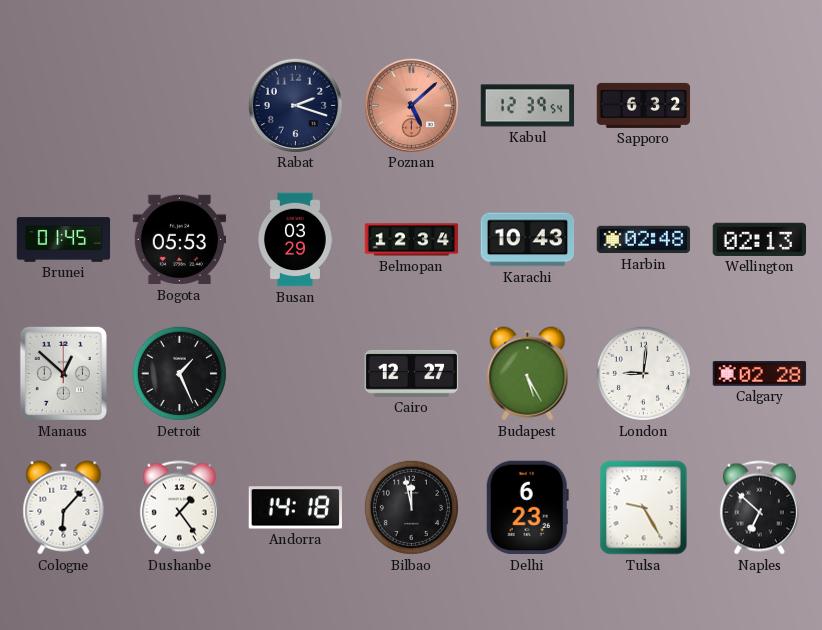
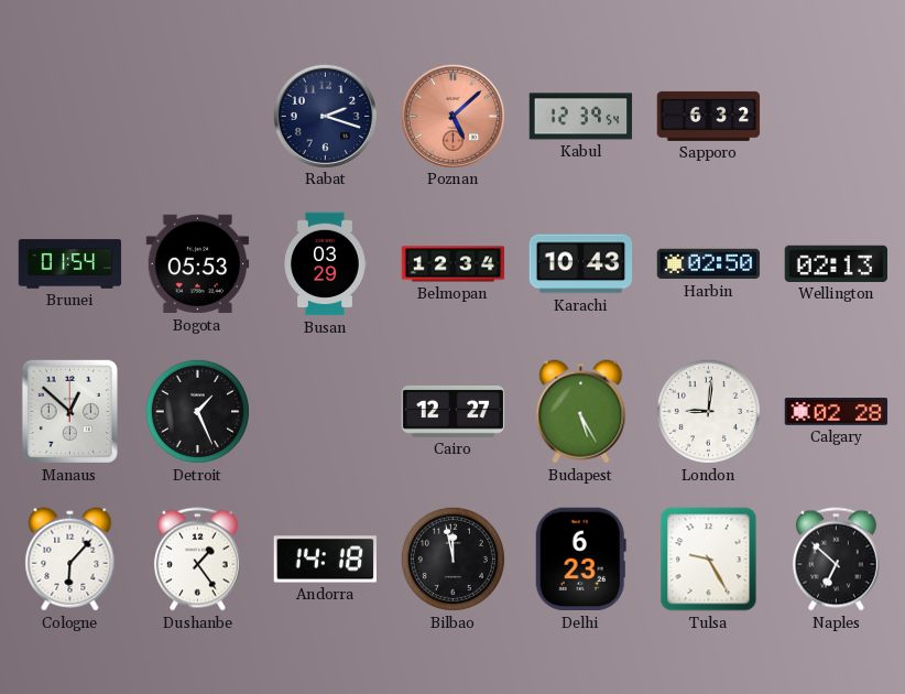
Brunei: 01:45 -> 01:54
Harbin: 02:48 -> 02:50
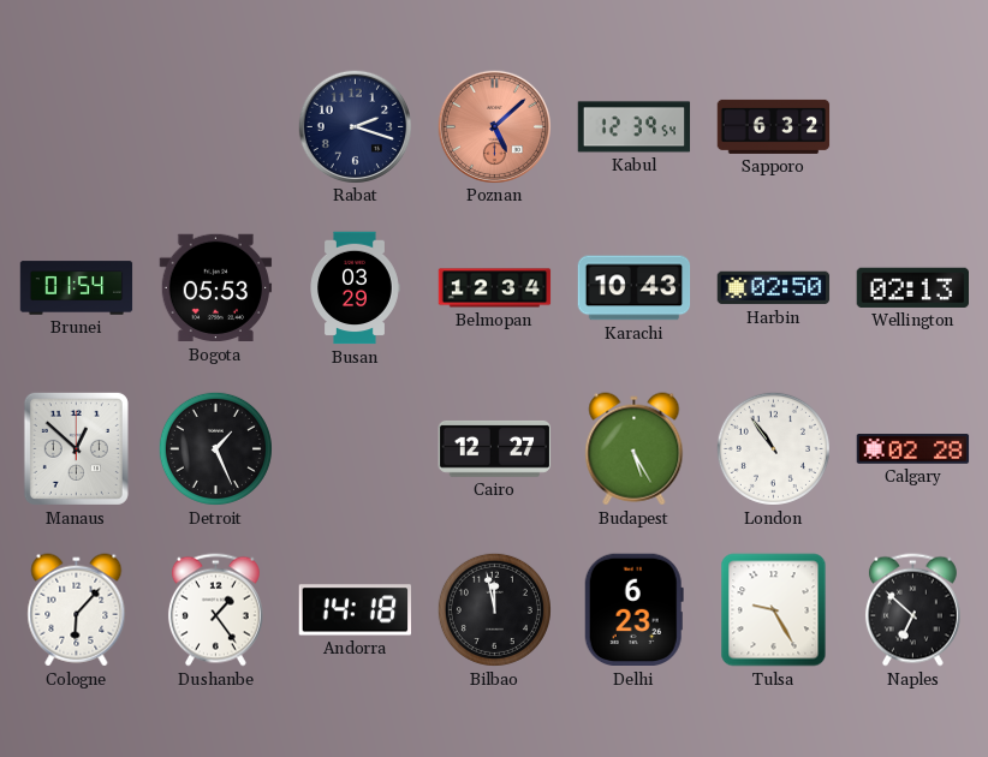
London: 9:01 -> 10:54
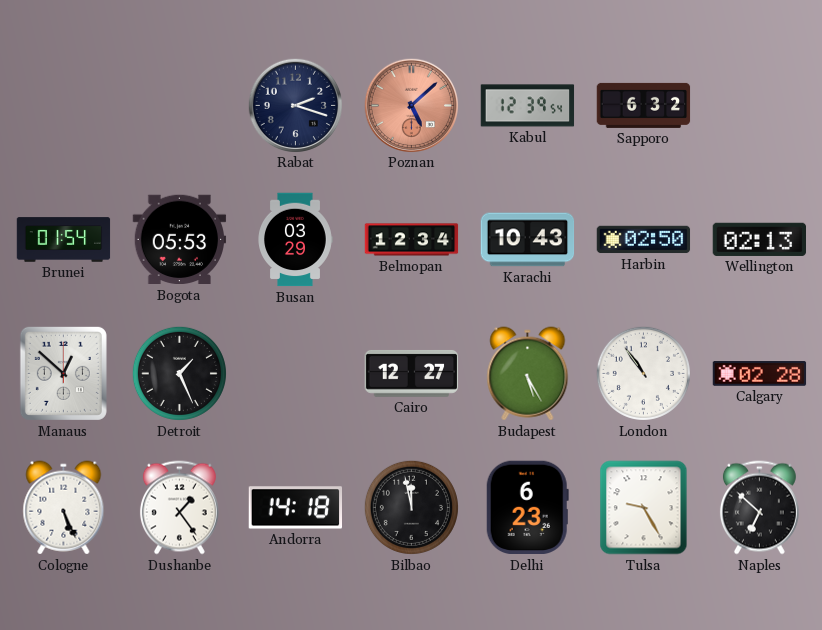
Cologne: 6:07 -> 5:26
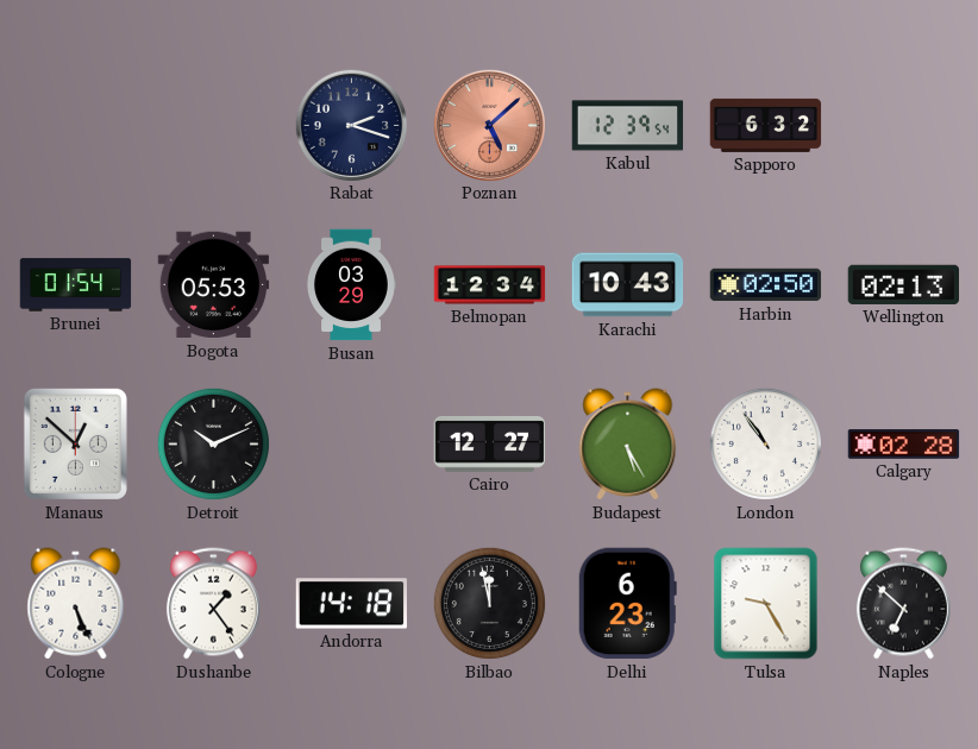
Detroit: 1:26 -> 10:11
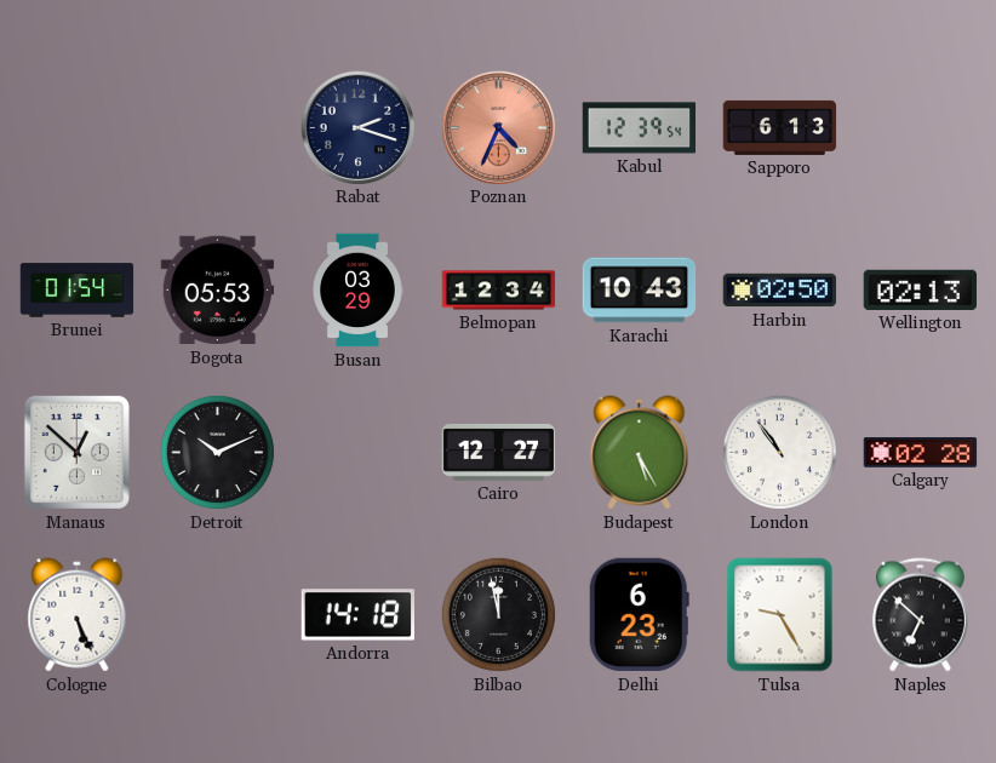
Poznan: 5:08 -> 4:34
Sapporo: 6:32 -> 6:13
Dushanbe: 1:24 -> none
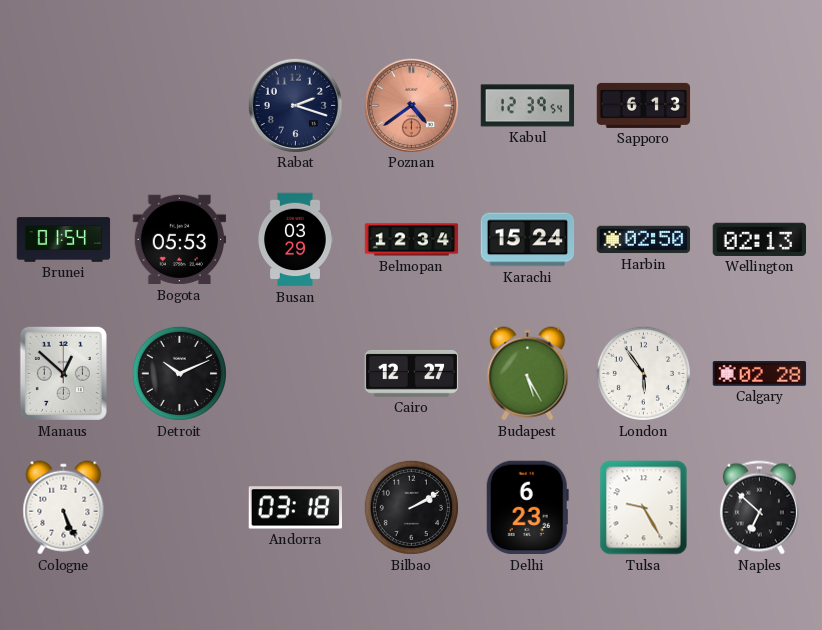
Poznan: 4:34 -> 4:39
Karachi: 10:43 -> 15:24
London: 10:54 -> 5:54
Andorra: 14:18 -> 03:18
Bilbao: 11:58 -> 2:10
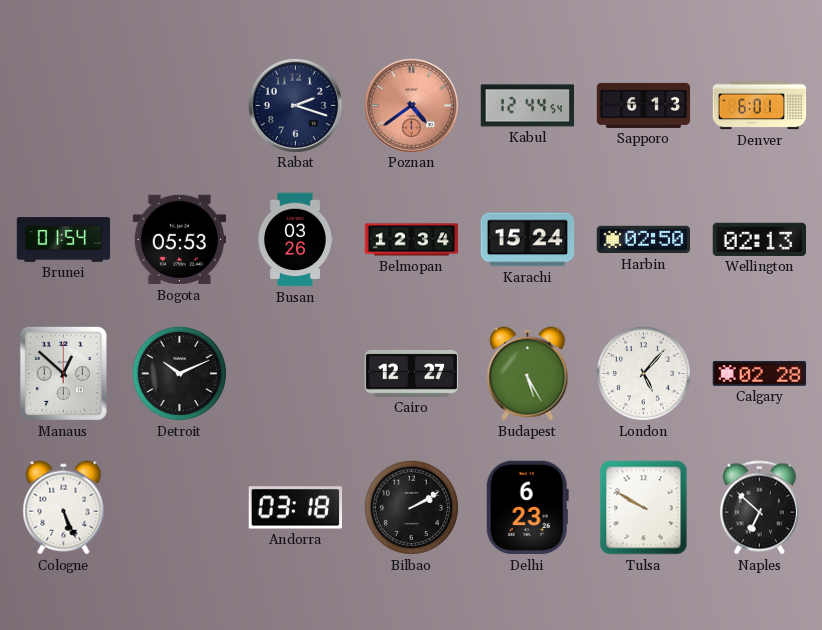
Kabul: 12:39 -> 12:44
Denver: none -> 6:01
Busan: 03:29 -> 03:26
London: 5:54 -> 5:07
Tulsa: 9:25 -> 9:50
